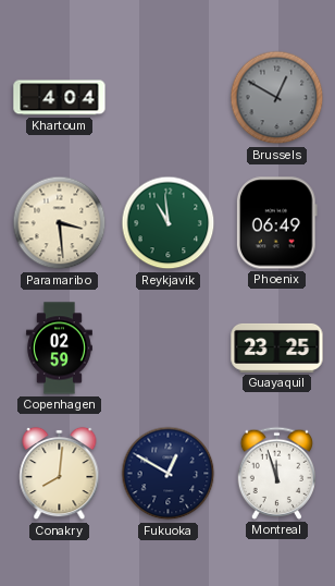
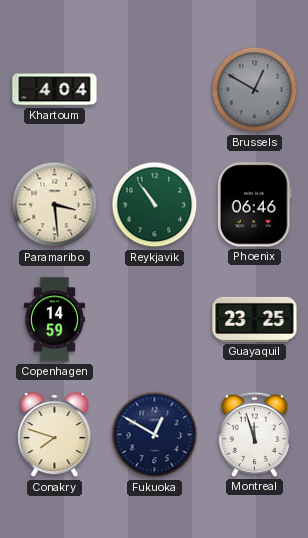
Reykjavik: 10:59 -> 10:54
Phoenix: 06:49 -> 06:46
Copenhagen: 02:59 -> 14:59
Conakry: 8:01 -> 7:48
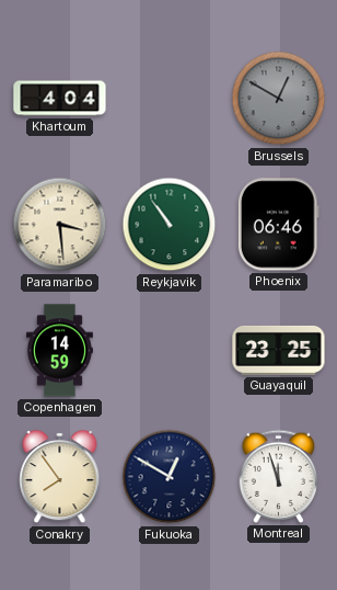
Conakry: 7:48 -> 7:54
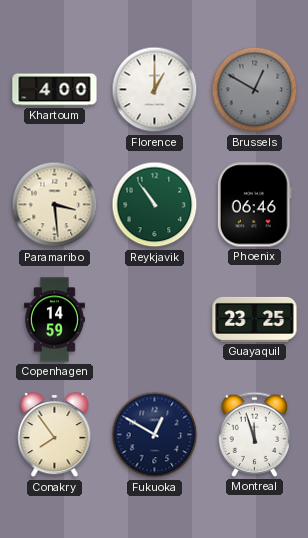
Khartoum: 4:04 -> 4:00
Florence: none -> 1:00
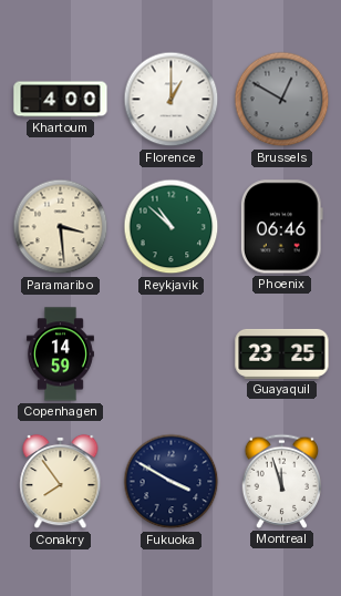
Reykjavik: 10:54 -> 10:52
Fukuoka: 12:50 -> 3:50
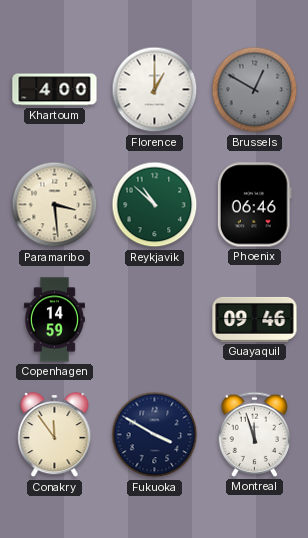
Guayaquil: 23:25 -> 09:46
Conakry: 7:54 -> 11:54
